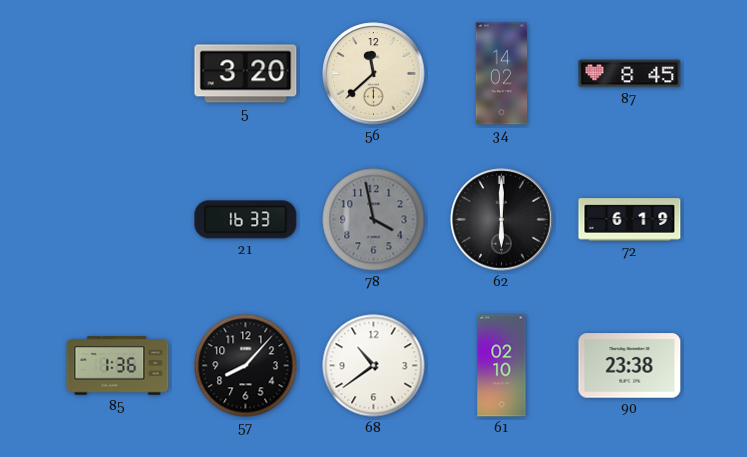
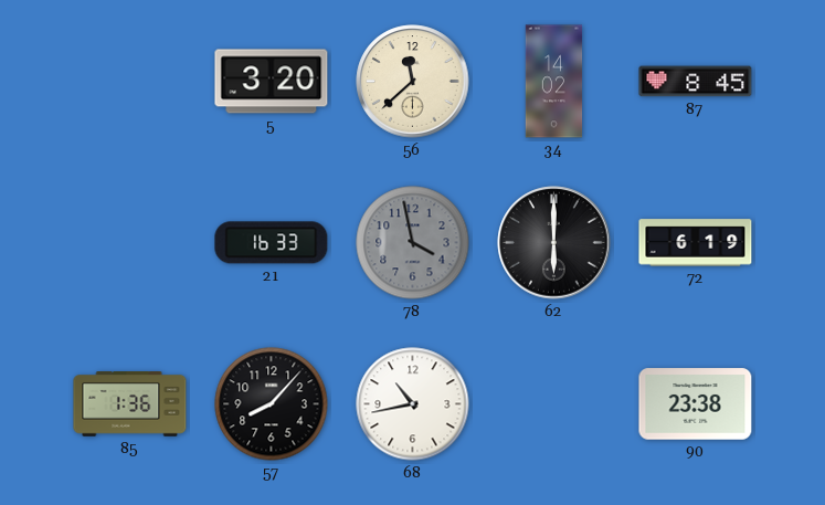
68: 10:39 -> 10:43
61: 02:10 -> none
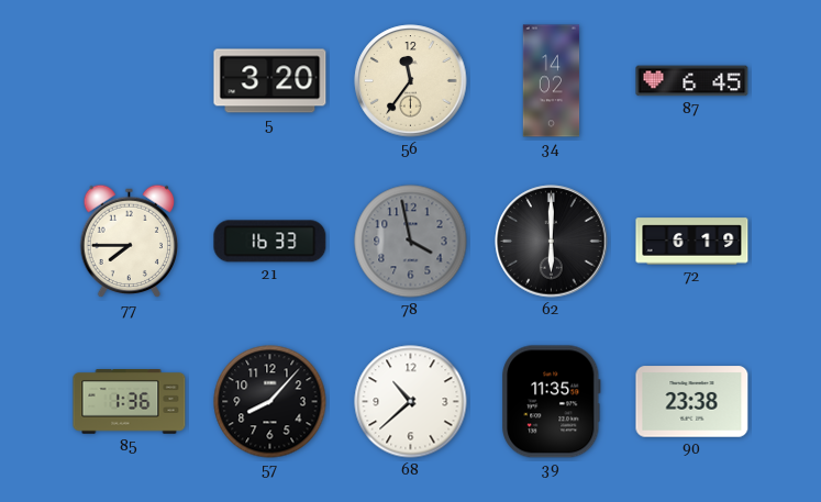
56: 11:38 -> 11:36
87: 8:45 -> 6:45
77: none -> 7:45
68: 10:43 -> 10:38
39: none -> 11:35
